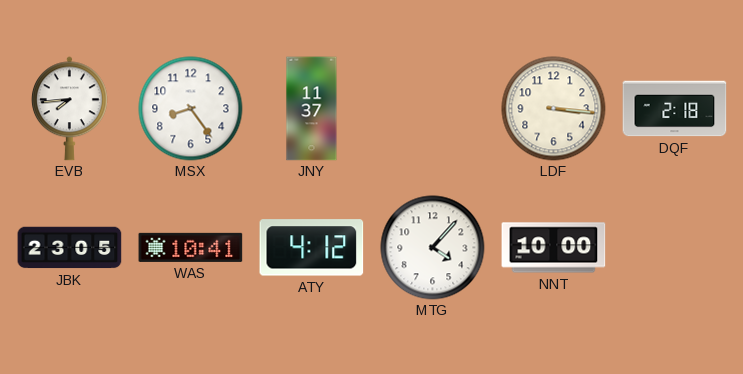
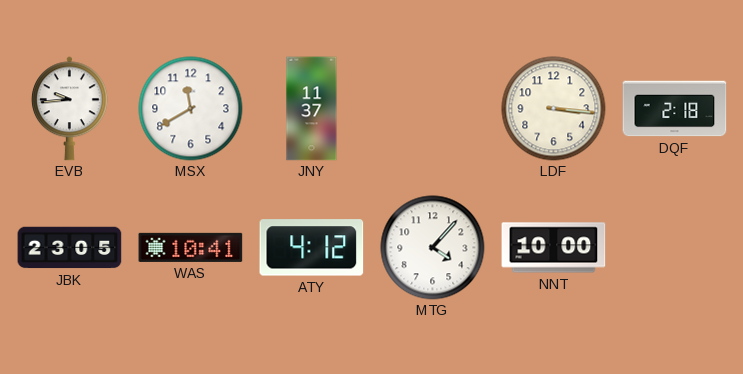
EVB: 7:44 -> 9:44
MSX: 8:24 -> 11:40
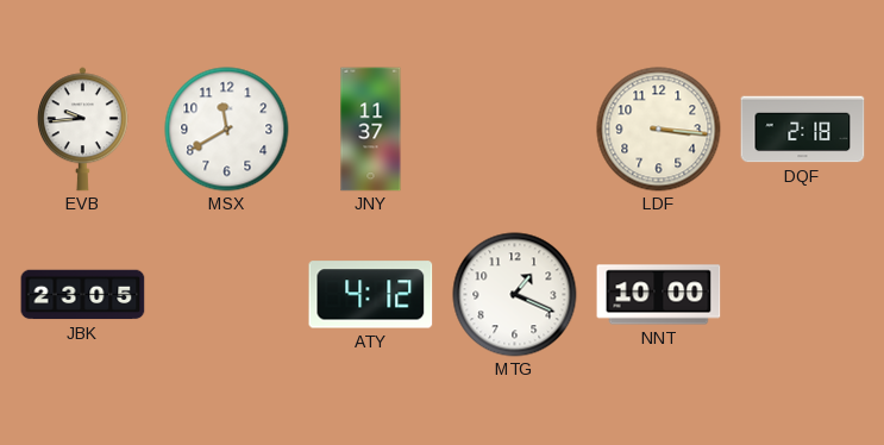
WAS: 10:41 -> none
MTG: 4:07 -> 1:19
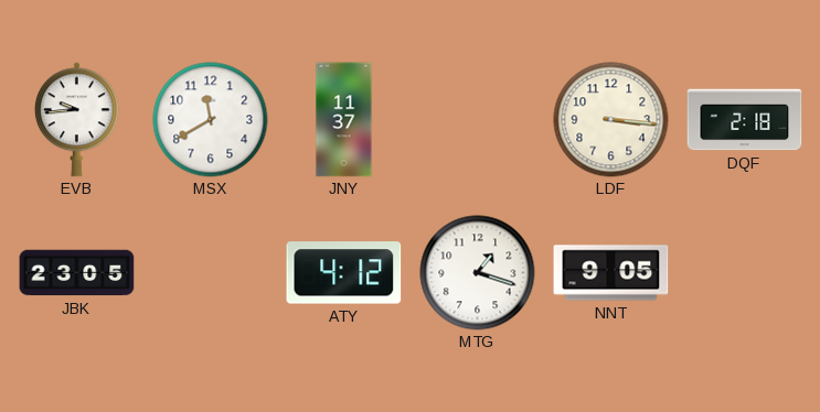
MTG: 1:19 -> 1:18
NNT: 10:00 -> 9:05
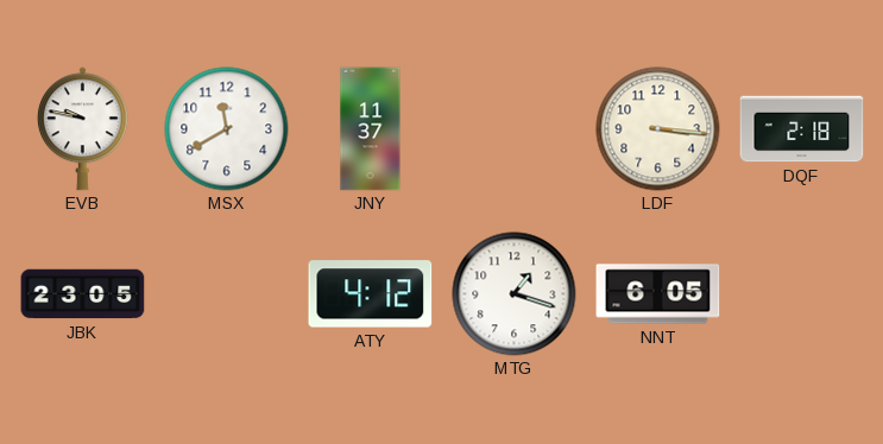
EVB: 9:44 -> 9:47
NNT: 9:05 -> 6:05
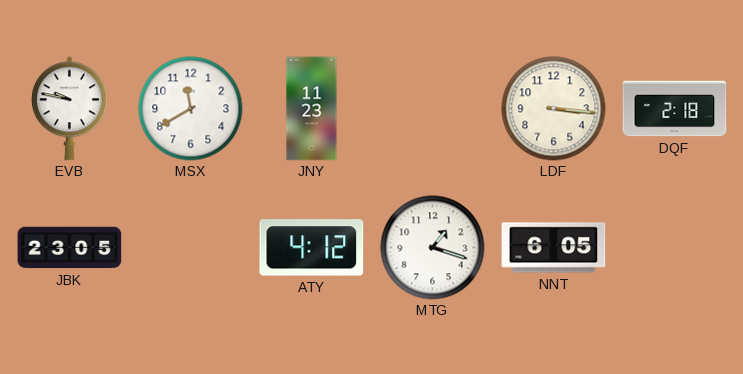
JNY: 11:37 -> 11:23
